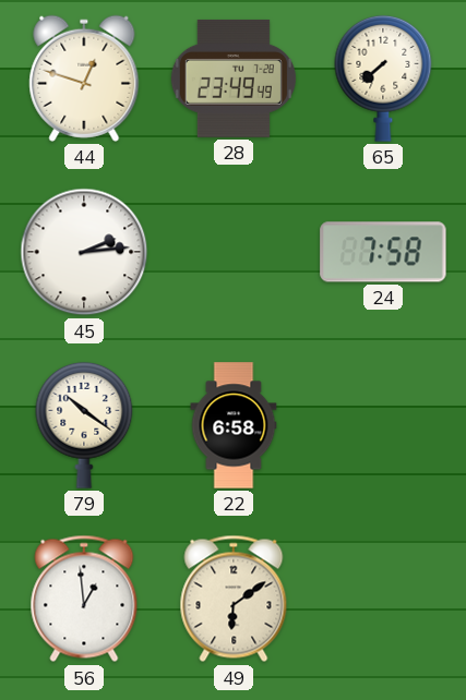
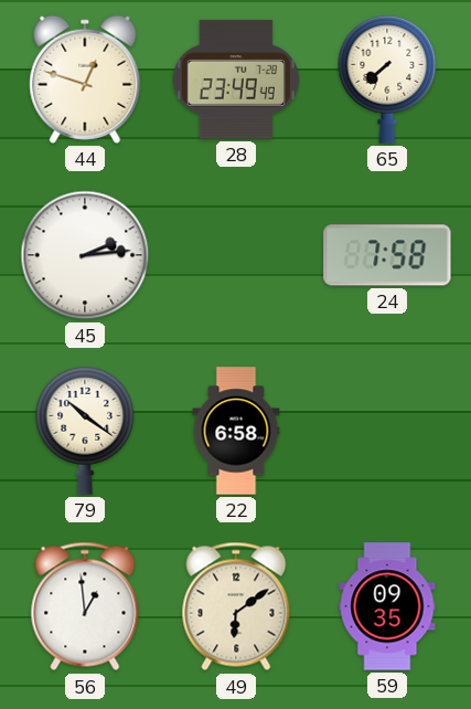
59: none -> 09:35
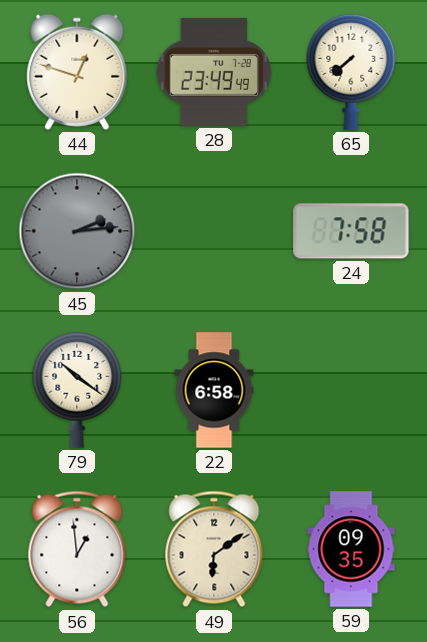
45 dial: white -> grey
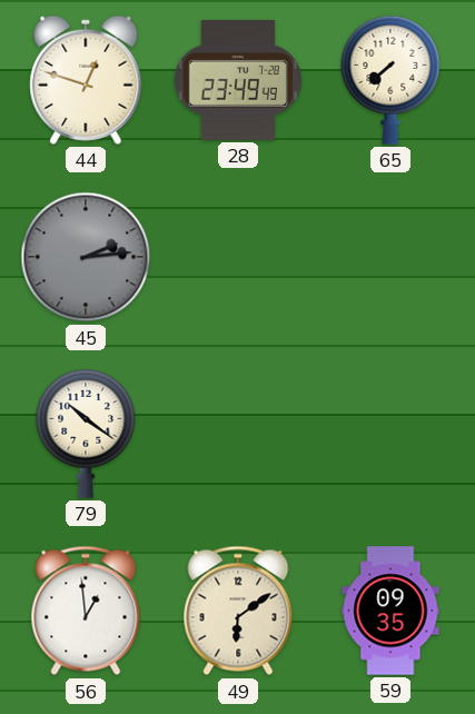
24: 7:58 -> none
22: 6:58 -> none
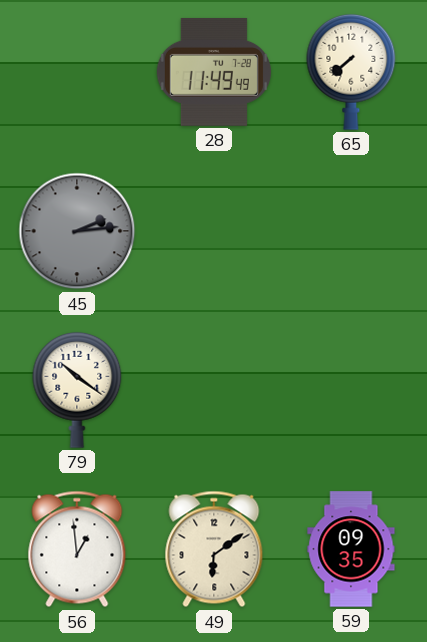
44: 12:48 -> none
28: 23:49 -> 11:49
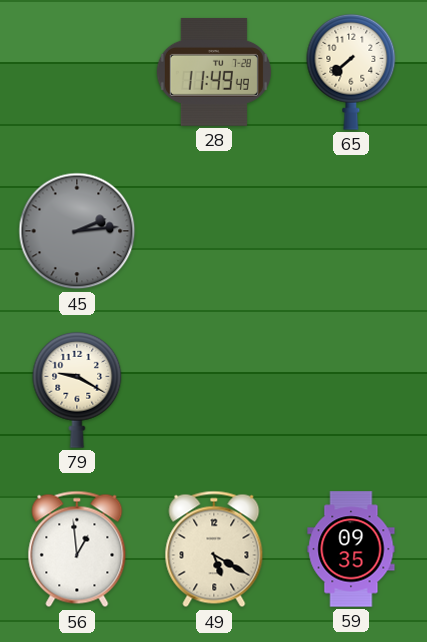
79: 10:21 -> 9:20
49: 6:09 -> 5:20
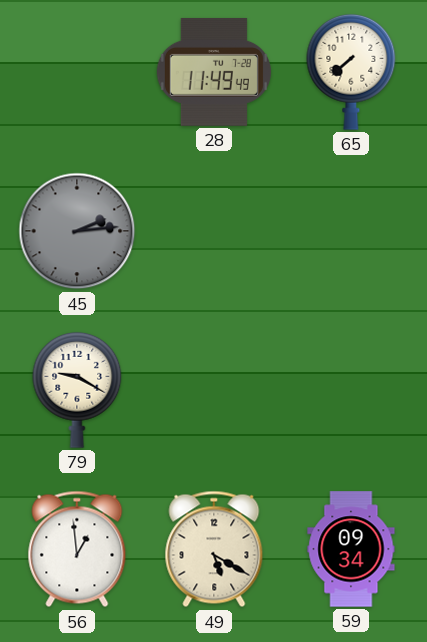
59: 09:35 -> 09:34
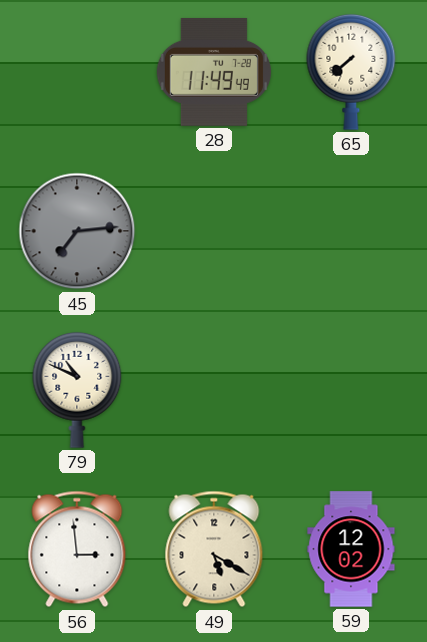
45: 2:14 -> 7:14
79: 9:20 -> 10:49
56: 12:59 -> 2:59
59: 09:34 -> 12:02
